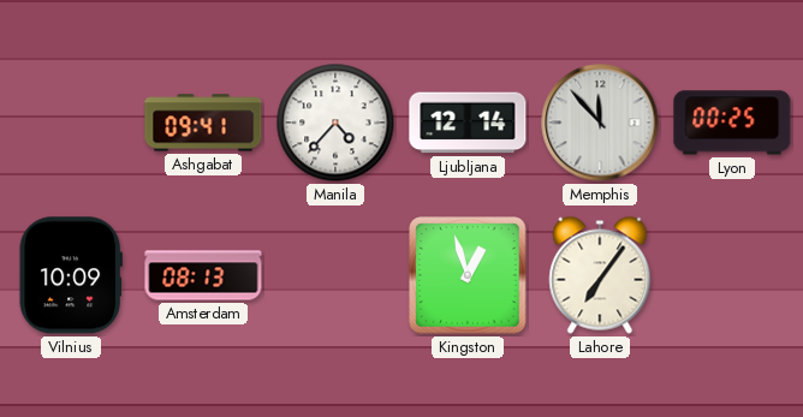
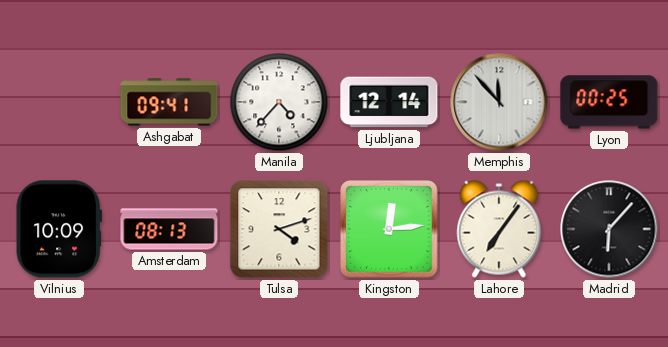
Tulsa: none -> 4:12
Kingston: 12:57 -> 12:14
Madrid: none -> 6:07
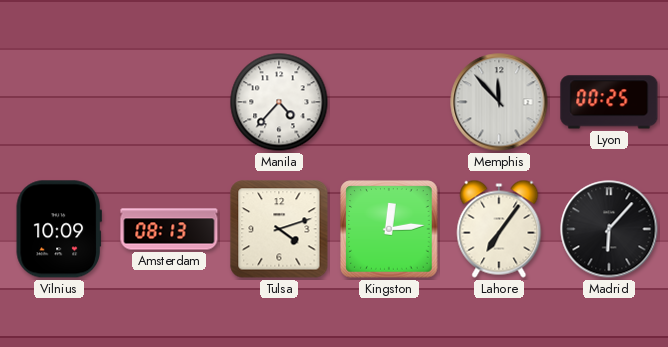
Ashgabat: 09:41 -> none
Ljubljana: 12:14 -> none
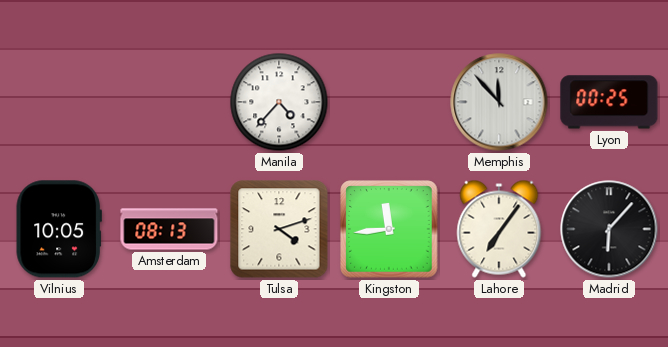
Vilnius: 10:09 -> 10:05
Kingston: 12:14 -> 11:44
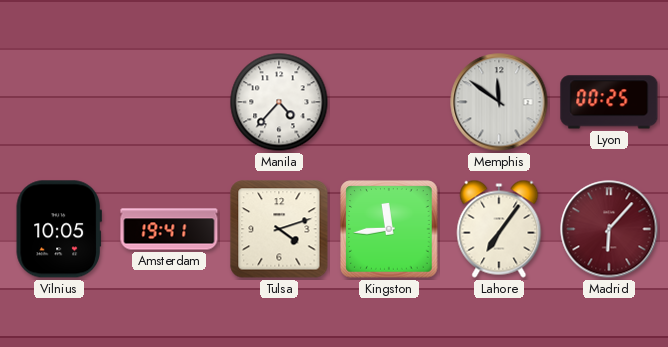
Memphis: 11:53 -> 11:51
Amsterdam: 08:13 -> 19:41
Madrid dial: black -> burgundy
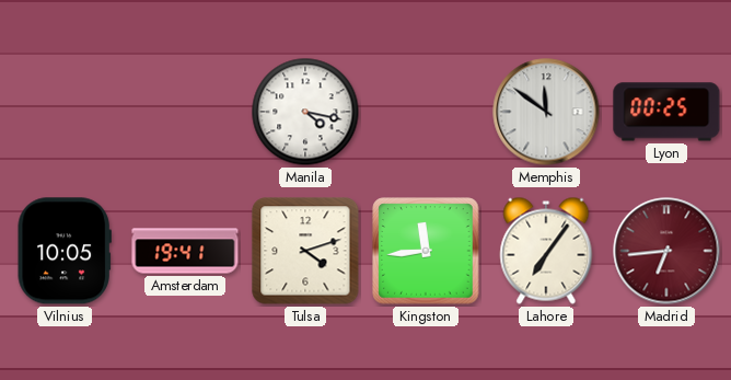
Manila: 4:37 -> 4:17
Madrid: 6:07 -> 6:44
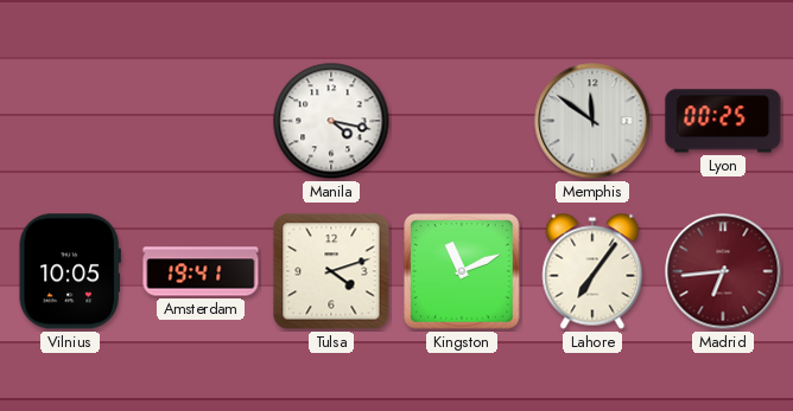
Kingston: 11:44 -> 11:11
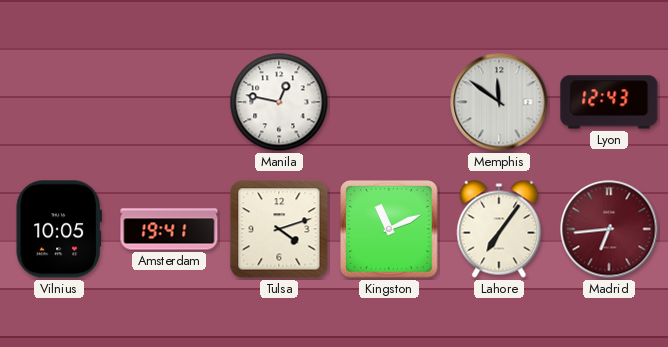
Manila: 4:17 -> 12:47
Lyon: 00:25 -> 12:43
